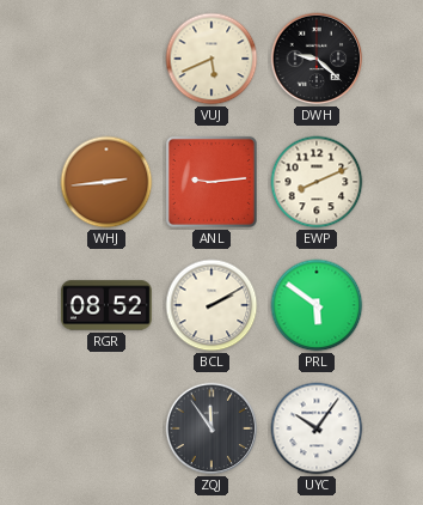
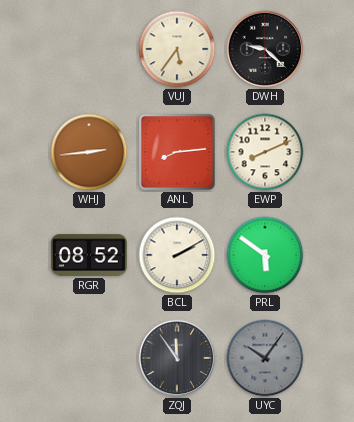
VUJ: 5:41 -> 5:36
ANL: 9:14 -> 8:14
UYC dial: white -> grey
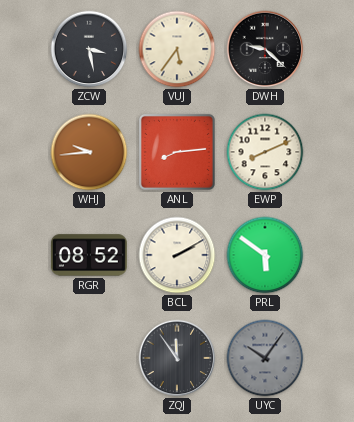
ZCW: none -> 3:28
WHJ: 2:44 -> 9:44
